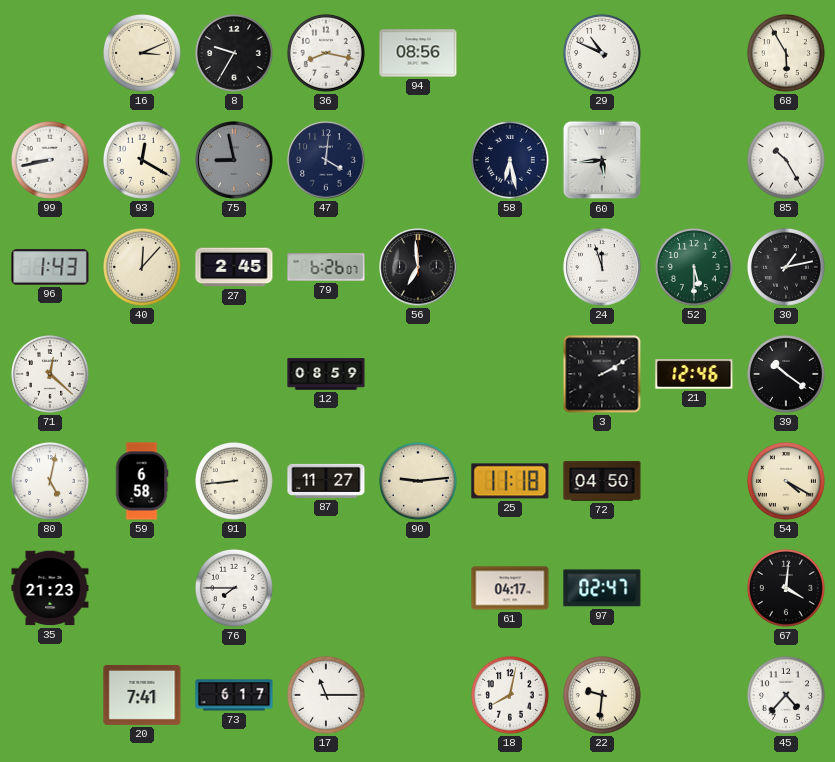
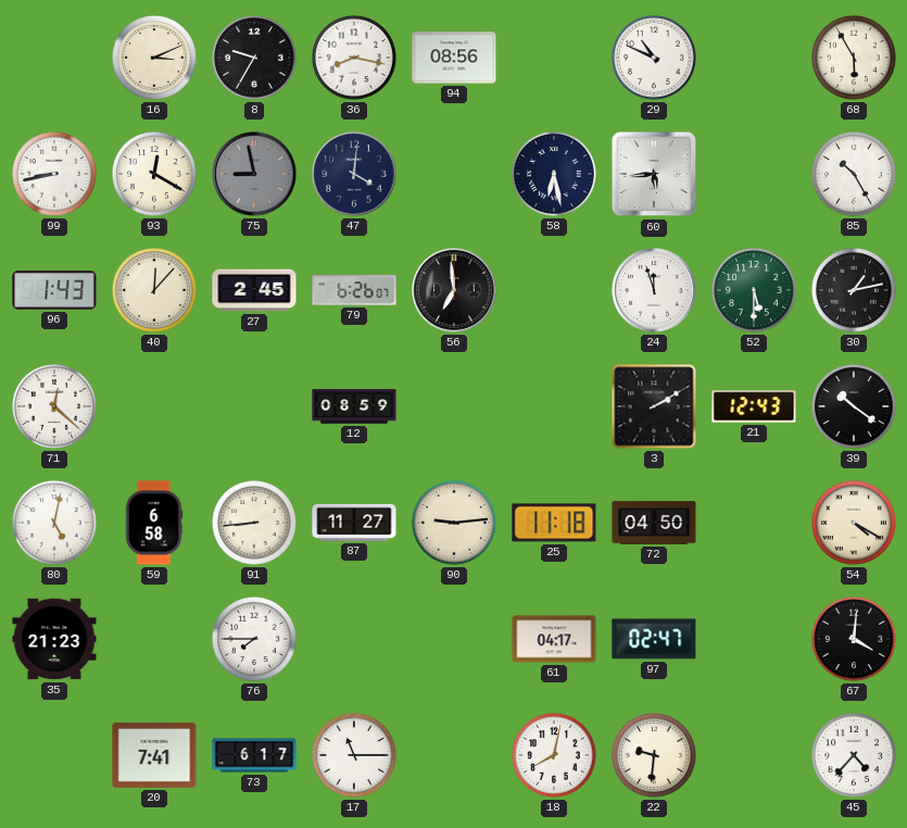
21: 12:46 -> 12:43
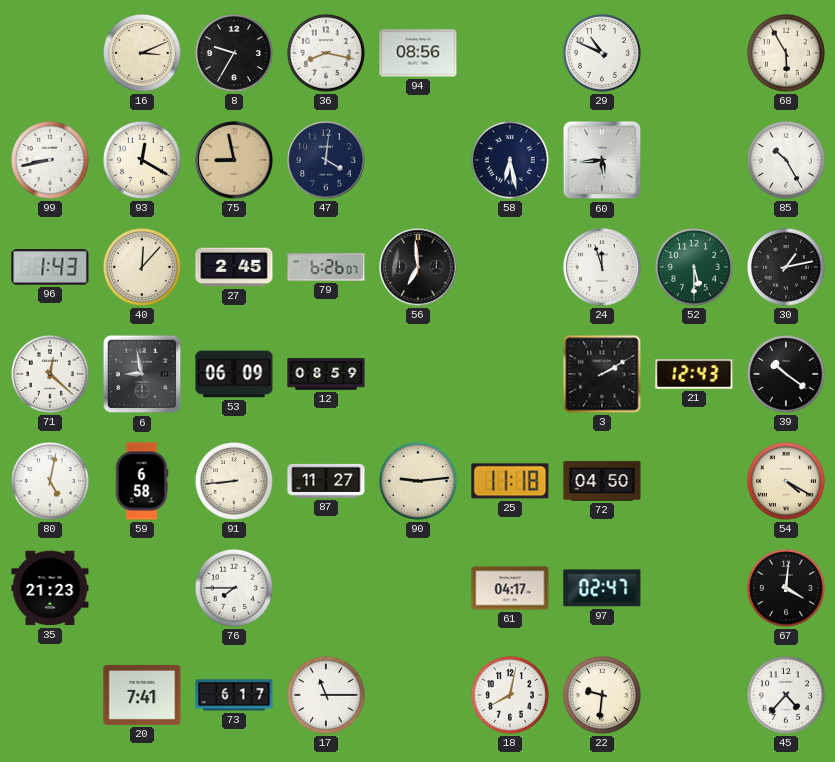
75 dial: grey -> champagne
6: none -> 8:58
53: none -> 06:09
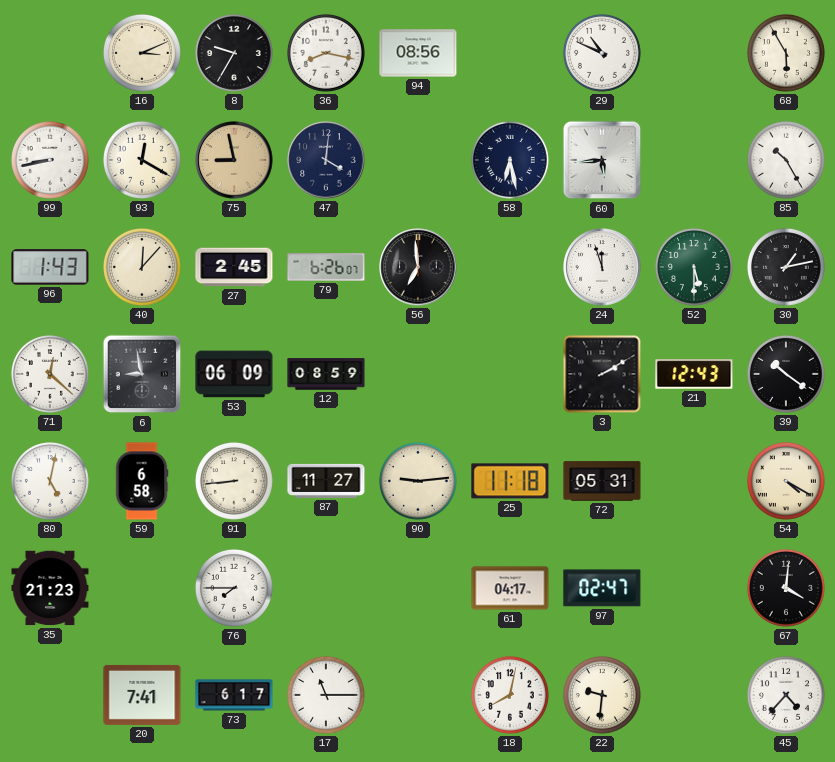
72: 04:50 -> 05:31
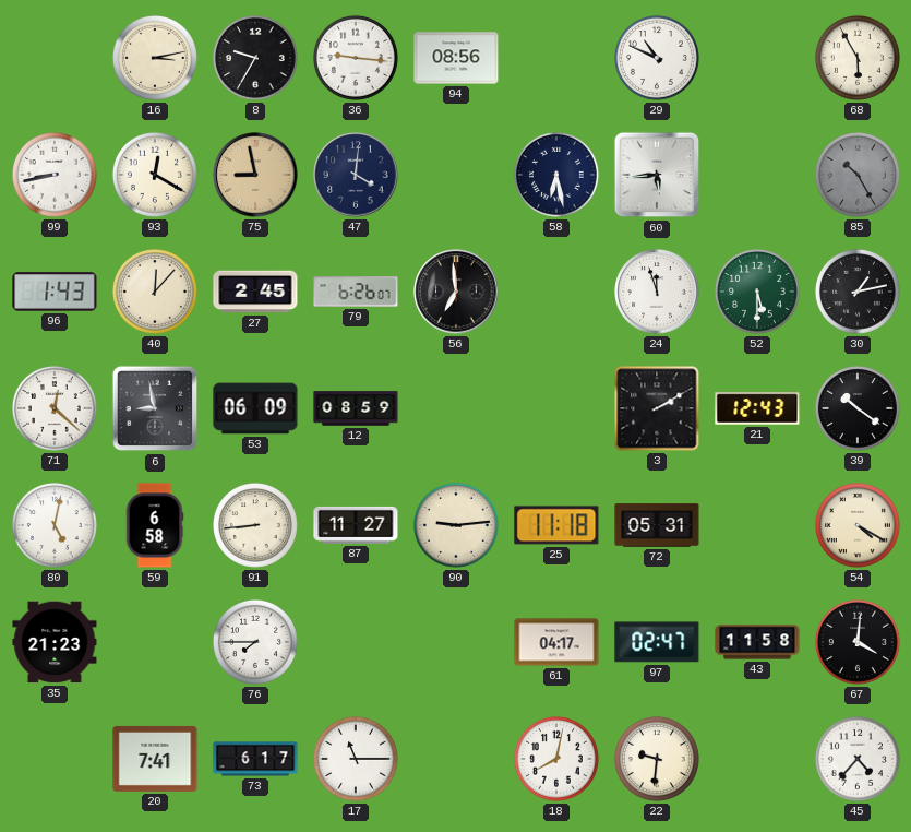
16: 3:11 -> 3:13
36: 8:17 -> 9:16
85 dial: white -> grey
43: none -> 11:58
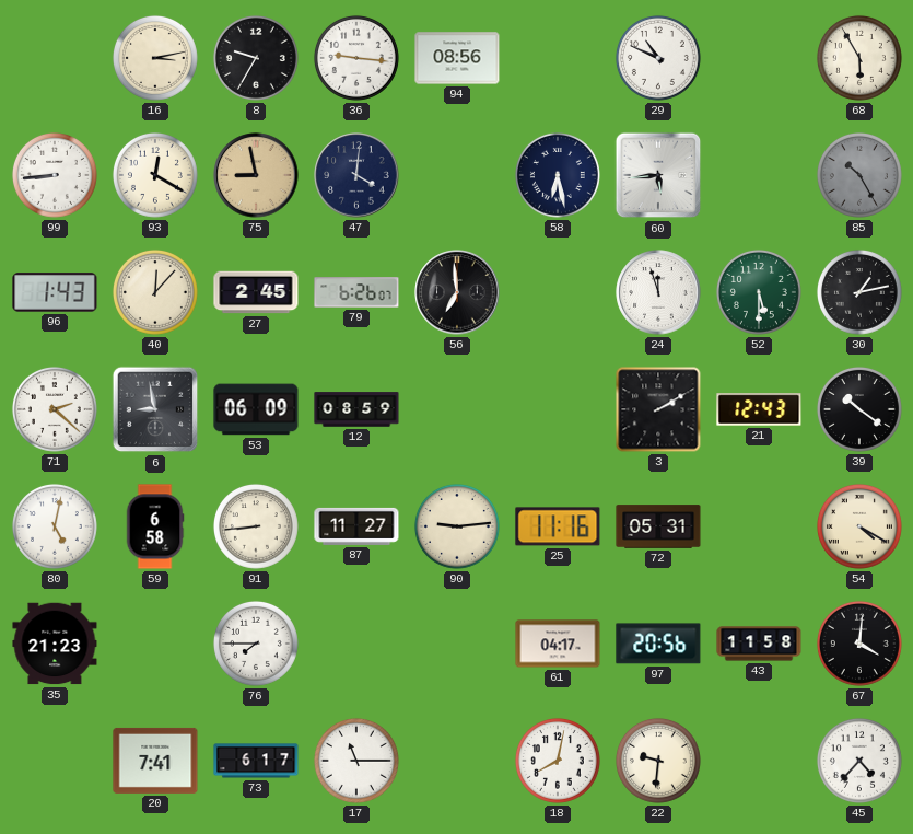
99: 8:43 -> 8:44
71: 12:22 -> 2:22
25: 11:18 -> 11:16
97: 02:47 -> 20:56
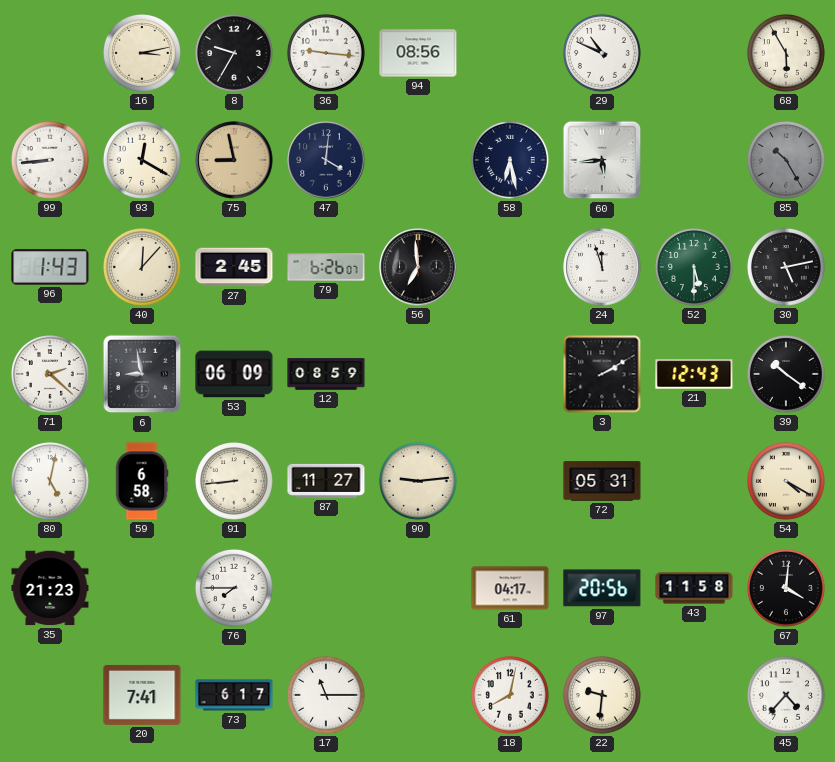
30: 1:13 -> 5:13
25: 11:16 -> none
